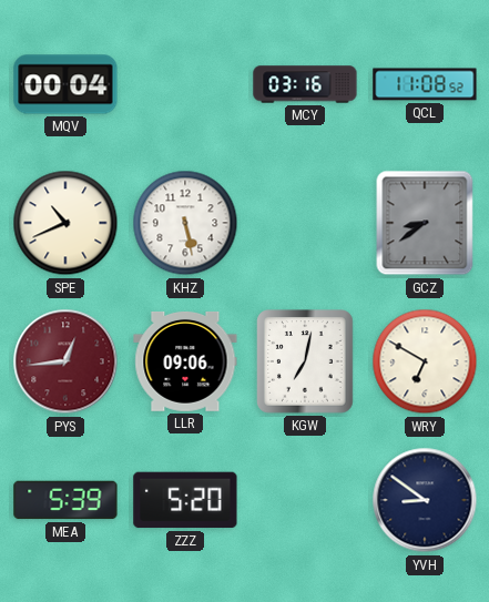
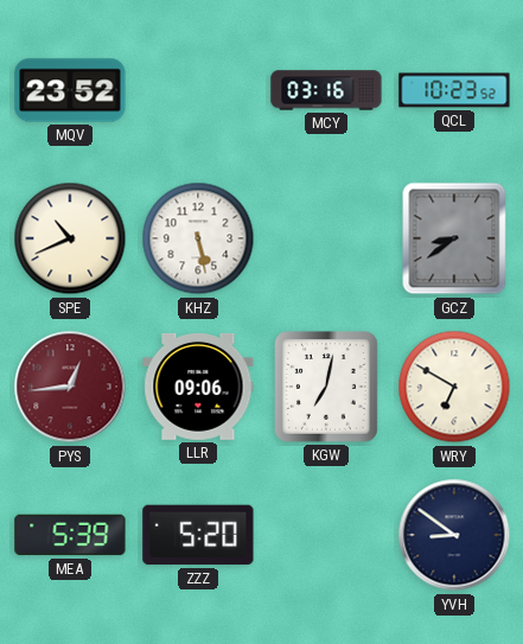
MQV: 00:04 -> 23:52
QCL: 11:08 -> 10:23
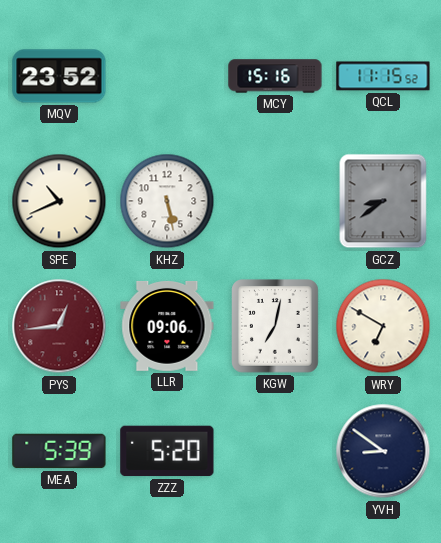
MCY: 03:16 -> 15:16
QCL: 10:23 -> 11:15
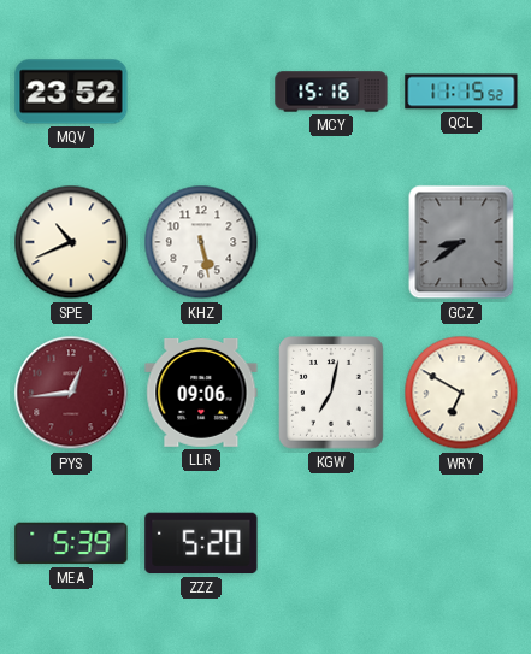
YVH: 8:51 -> none
